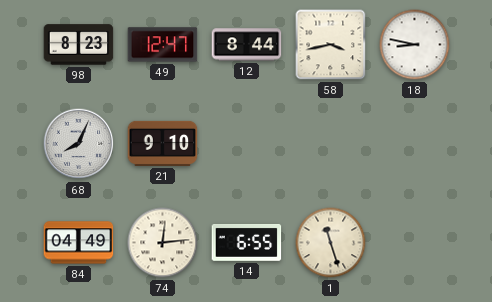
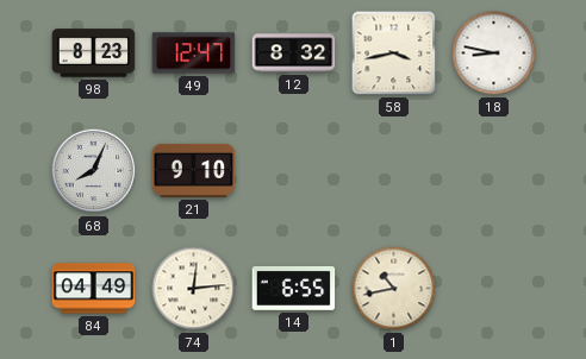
12: 8:44 -> 8:32
1: 11:27 -> 10:43
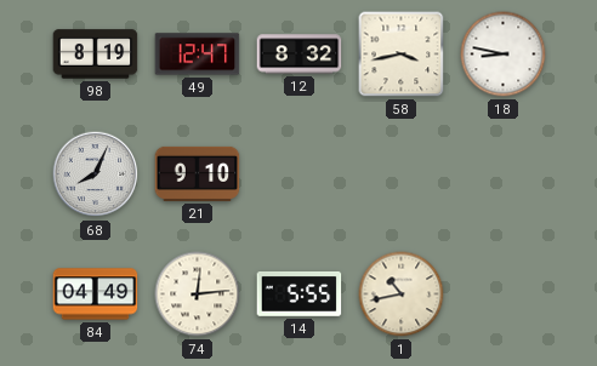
98: 8:23 -> 8:19
14: 6:55 -> 5:55
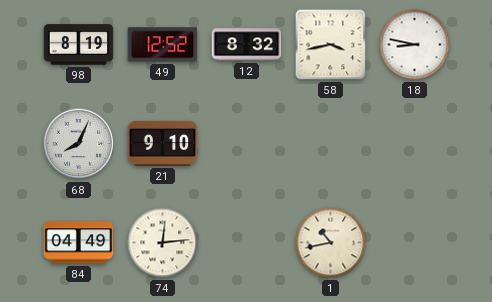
49: 12:47 -> 12:52
14: 5:55 -> none
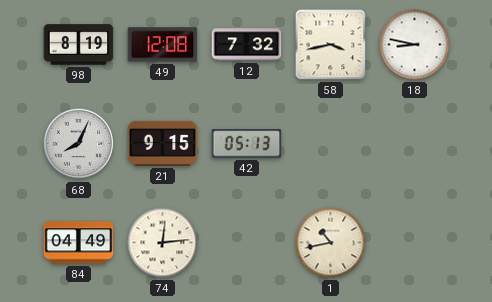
49: 12:52 -> 12:08
12: 8:32 -> 7:32
21: 9:10 -> 9:15
42: none -> 05:13
